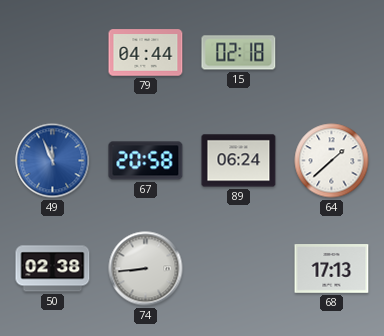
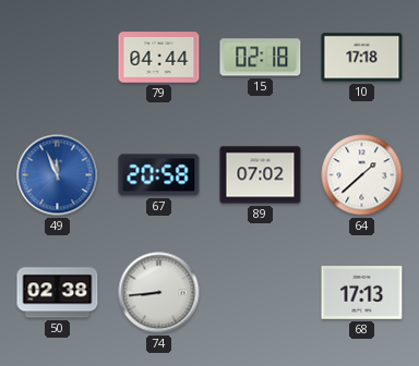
10: none -> 17:18
89: 06:24 -> 07:02
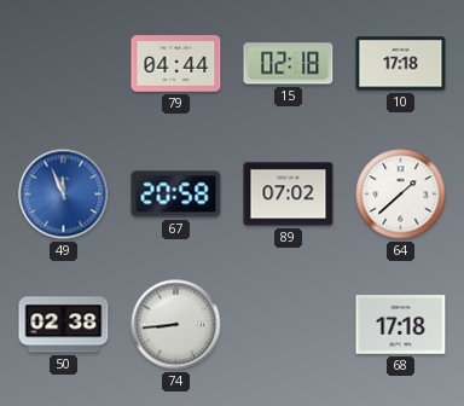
68: 17:13 -> 17:18
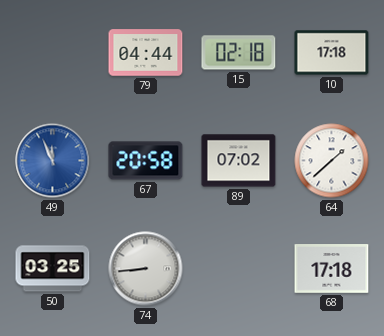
50: 02:38 -> 03:25
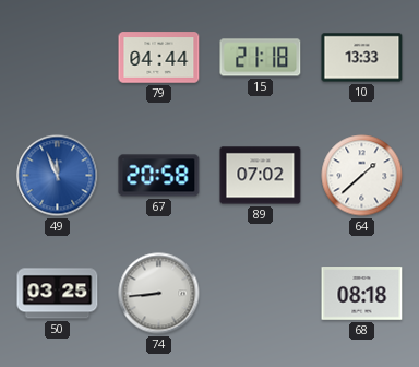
15: 02:18 -> 21:18
10: 17:18 -> 13:33
68: 17:18 -> 08:18
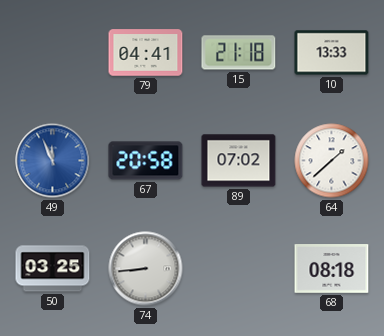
79: 04:44 -> 04:41
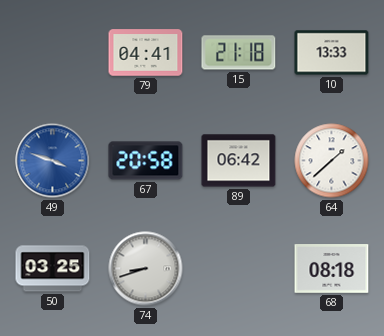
49: 11:56 -> 3:48
89: 07:02 -> 06:42
74: 8:44 -> 8:42
